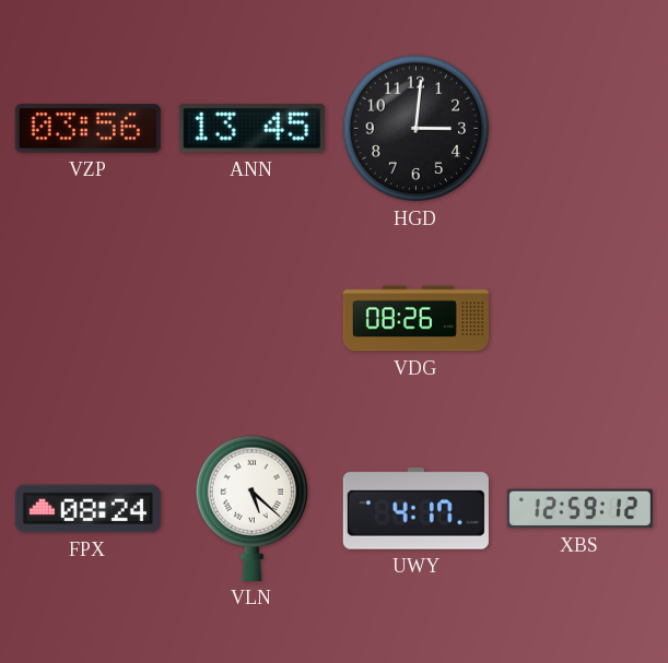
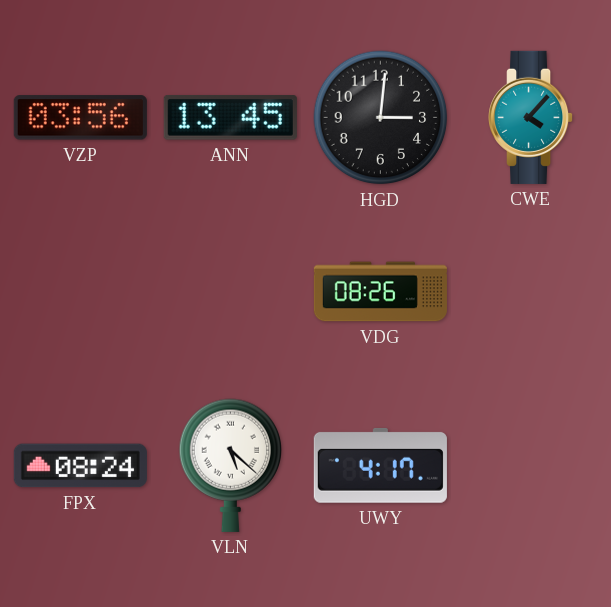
CWE: none -> 4:07
XBS: 12:59 -> none
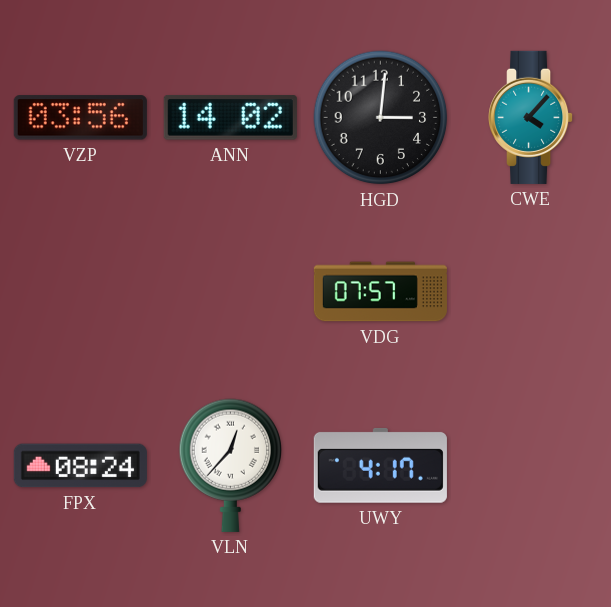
ANN: 13:45 -> 14:02
VDG: 08:26 -> 07:57
VLN: 5:22 -> 12:37
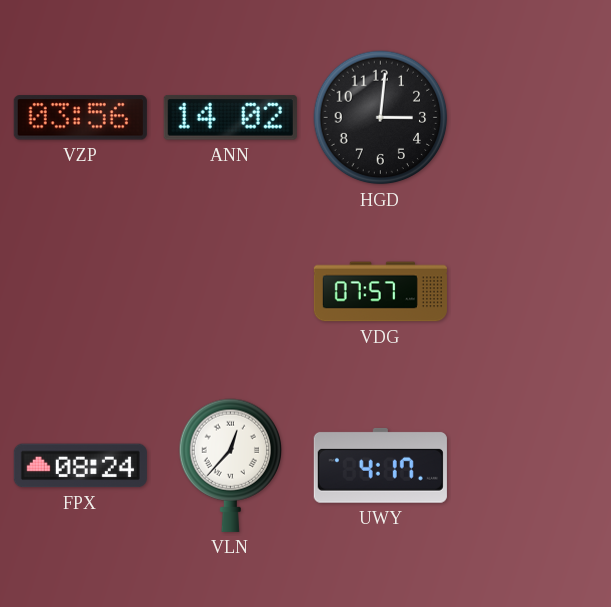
CWE: 4:07 -> none
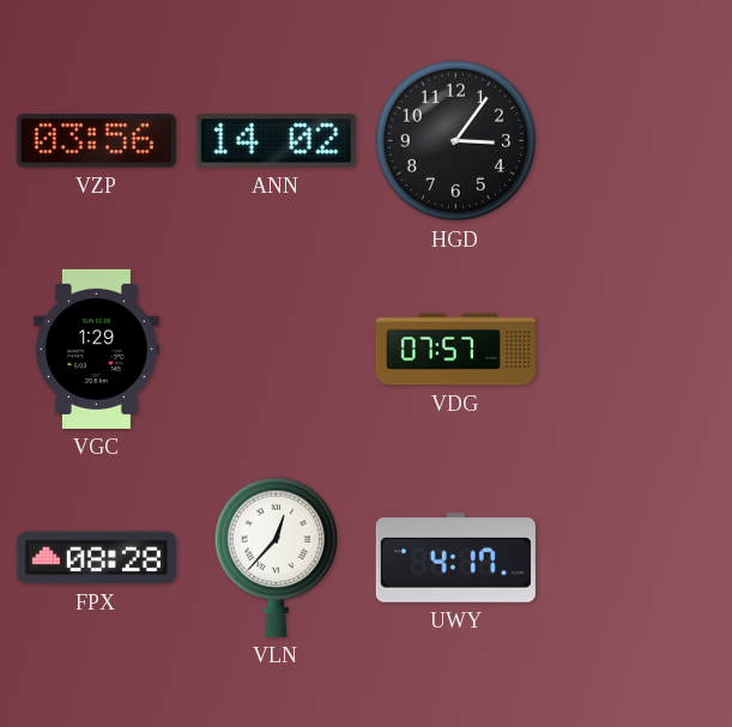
HGD: 3:01 -> 3:06
VGC: none -> 1:29
FPX: 08:24 -> 08:28
